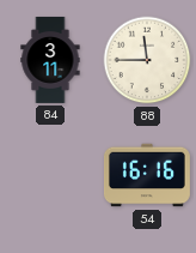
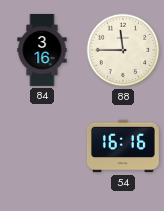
84: 3:11 -> 3:16
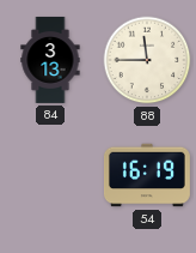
84: 3:16 -> 3:13
54: 16:16 -> 16:19
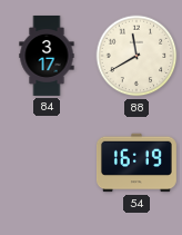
84: 3:13 -> 3:17
88: 11:45 -> 11:40
